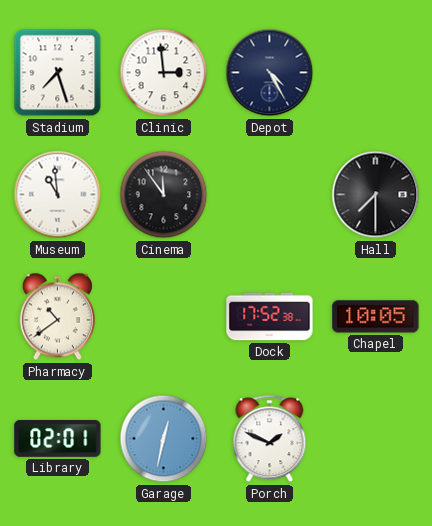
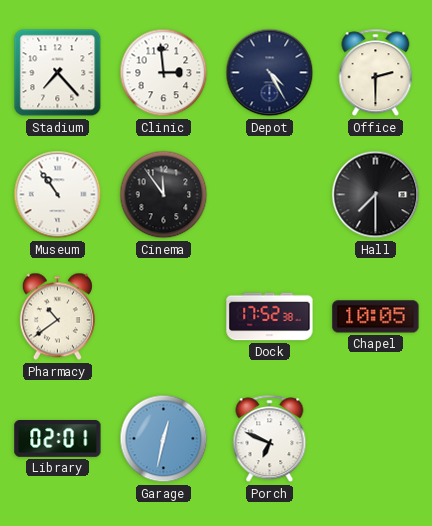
Stadium: 7:27 -> 7:23
Office: none -> 2:30
Museum: 10:59 -> 10:54
Porch: 1:49 -> 6:49
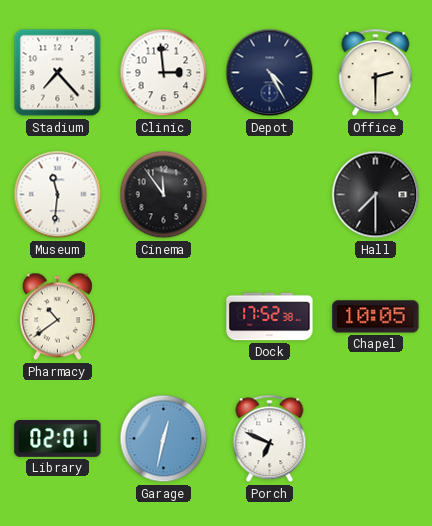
Museum: 10:54 -> 11:31
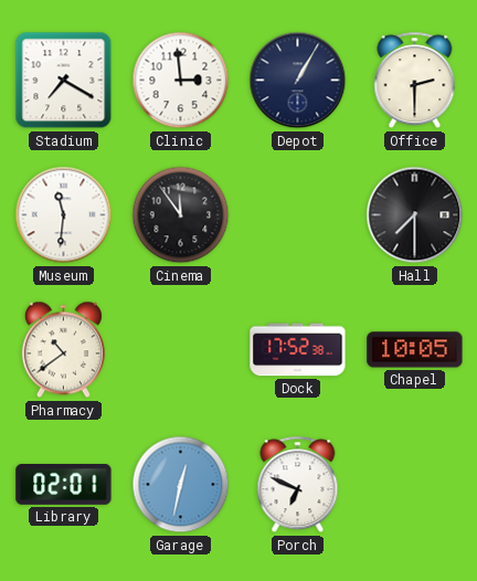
Stadium: 7:23 -> 7:20
Depot: 4:25 -> 1:05
